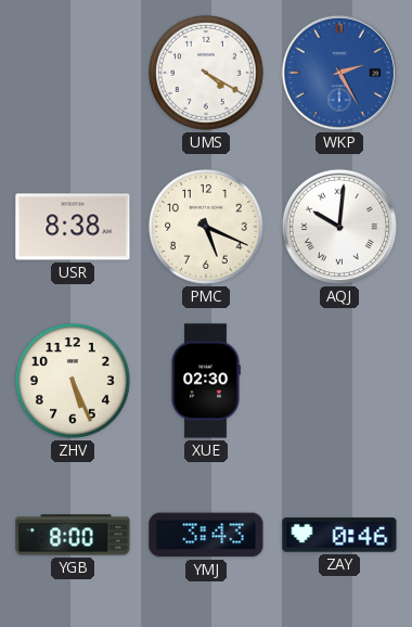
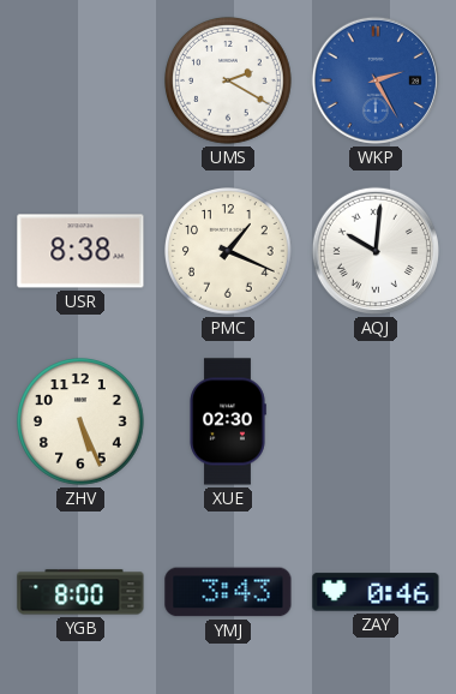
UMS: 4:20 -> 2:20
PMC: 5:19 -> 1:19
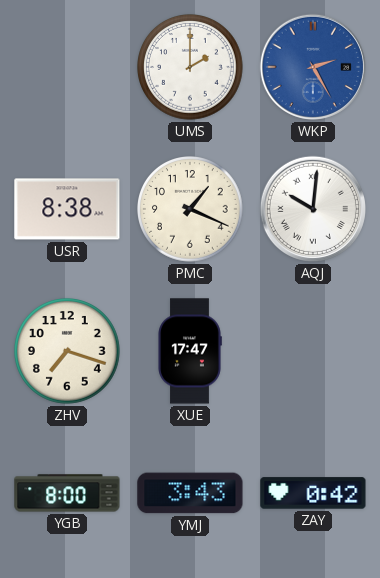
UMS: 2:20 -> 2:00
ZHV: 5:26 -> 7:18
XUE: 02:30 -> 17:47
ZAY: 0:46 -> 0:42
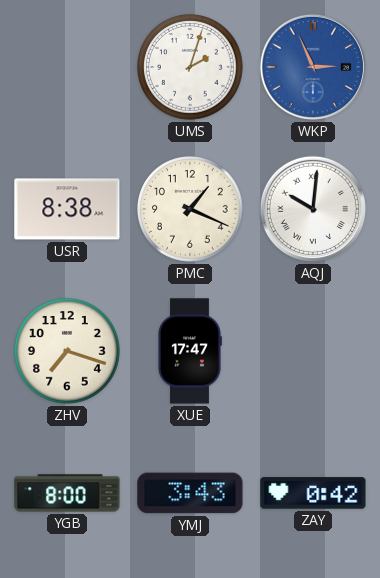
UMS: 2:00 -> 2:03
WKP: 2:25 -> 2:56
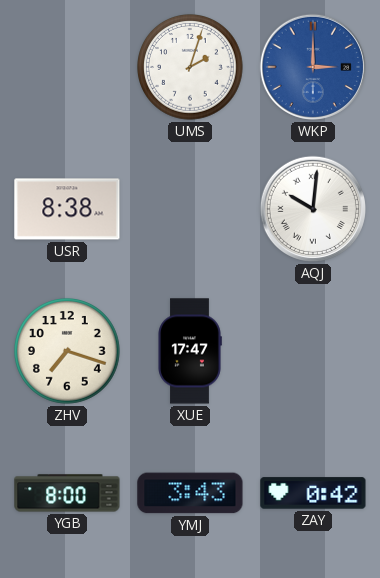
WKP: 2:56 -> 3:00
PMC: 1:19 -> none
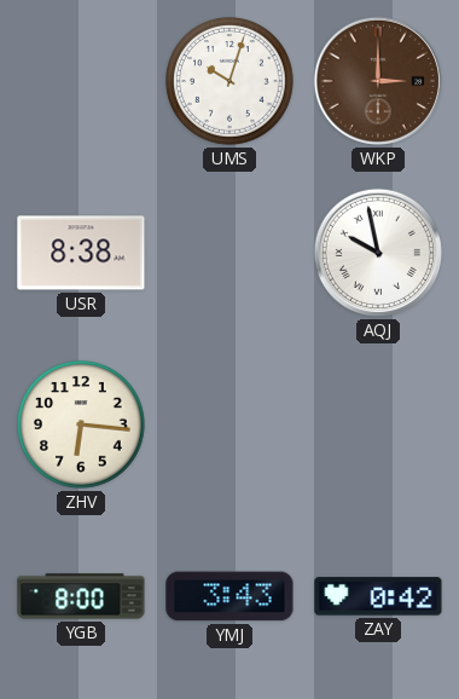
UMS: 2:03 -> 10:03
WKP dial: blue -> brown
AQJ: 10:01 -> 9:58
ZHV: 7:18 -> 6:16
XUE: 17:47 -> none
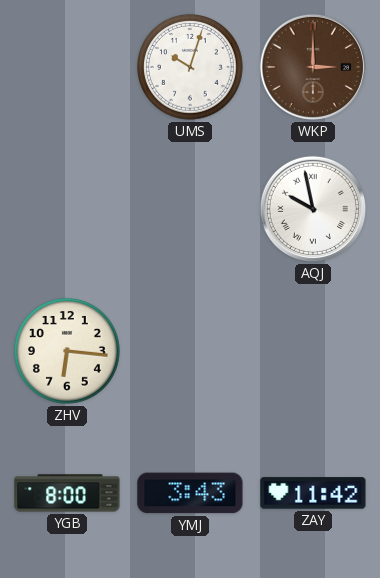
USR: 8:38 -> none
ZAY: 0:42 -> 11:42
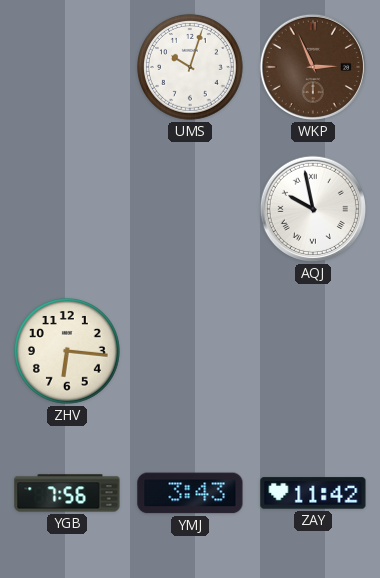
WKP: 3:00 -> 2:56
YGB: 8:00 -> 7:56
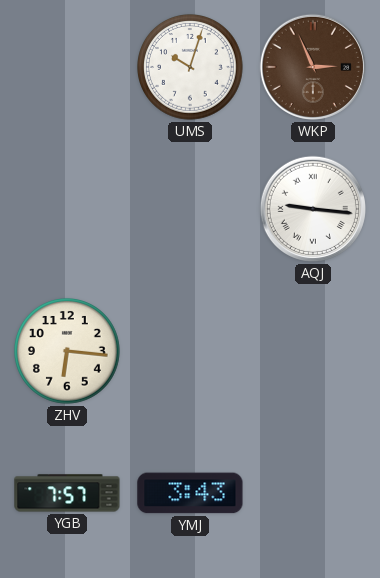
AQJ: 9:58 -> 9:16
YGB: 7:56 -> 7:57
ZAY: 11:42 -> none
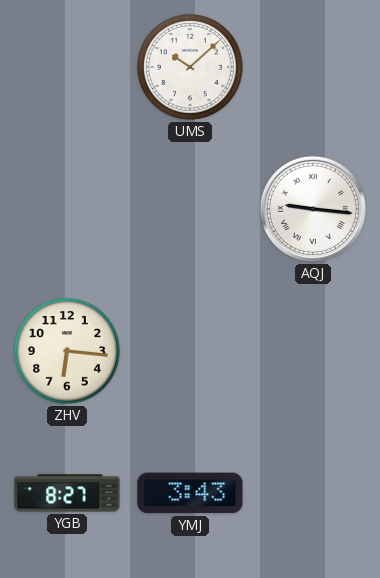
UMS: 10:03 -> 10:08
WKP: 2:56 -> none
YGB: 7:57 -> 8:27
